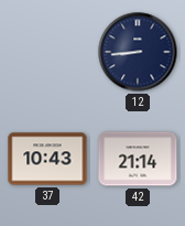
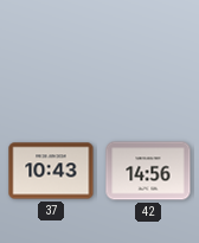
12: 8:44 -> none
42: 21:14 -> 14:56
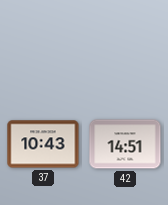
42: 14:56 -> 14:51
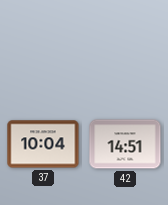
37: 10:43 -> 10:04
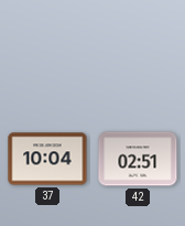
42: 14:51 -> 02:51
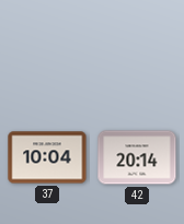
42: 02:51 -> 20:14
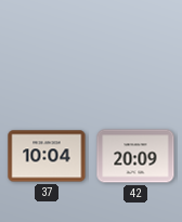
42: 20:14 -> 20:09
